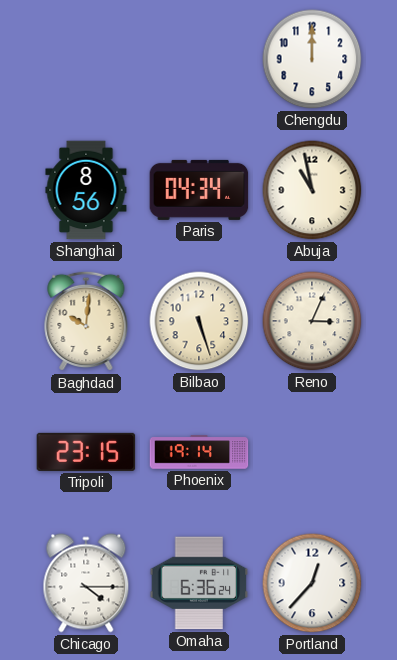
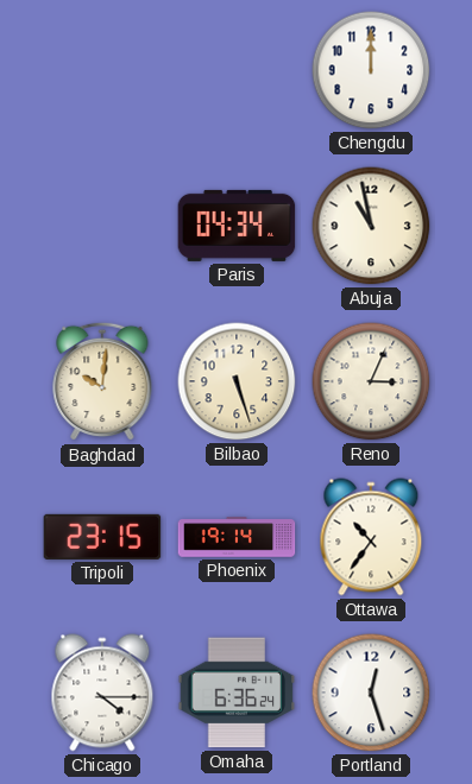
Shanghai: 8:56 -> none
Ottawa: none -> 10:36
Portland: 12:37 -> 12:27
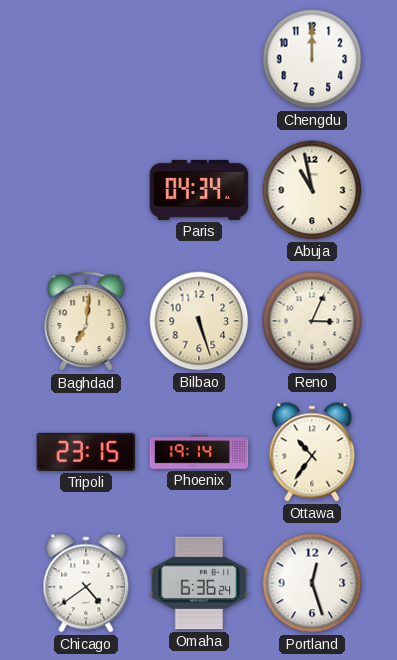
Baghdad: 10:01 -> 7:01
Chicago: 4:15 -> 4:39
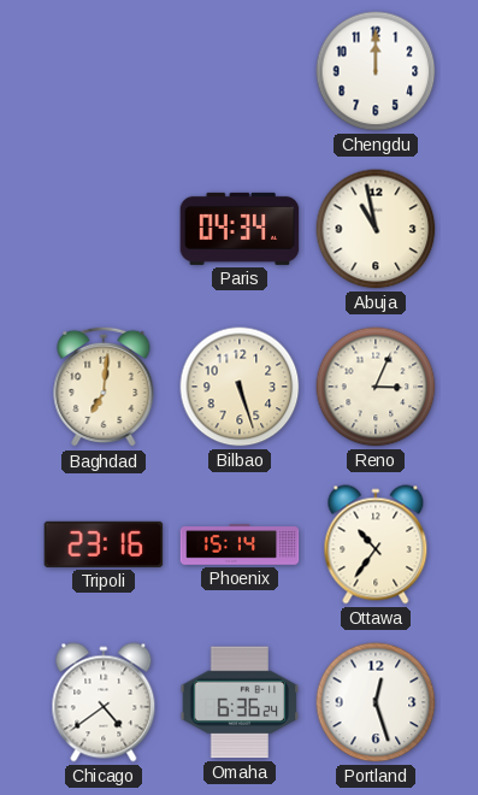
Tripoli: 23:15 -> 23:16
Phoenix: 19:14 -> 15:14
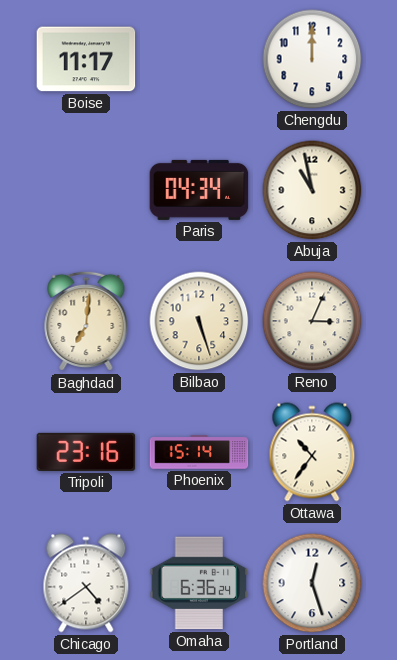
Boise: none -> 11:17
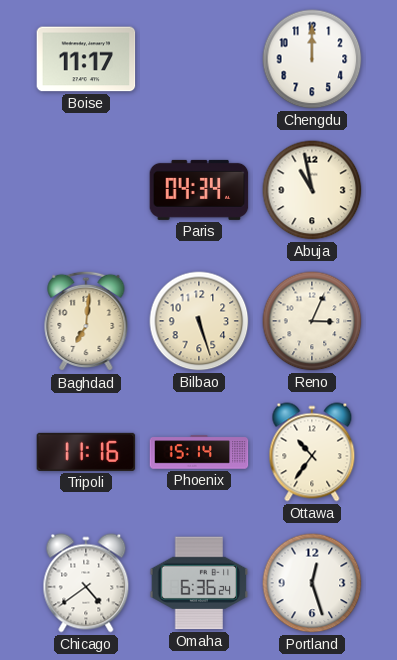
Tripoli: 23:16 -> 11:16
